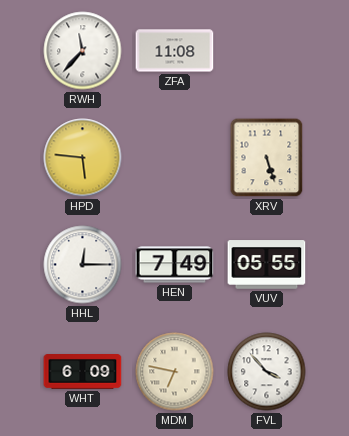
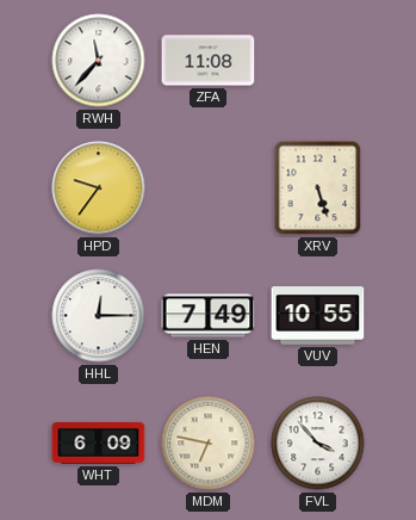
HPD: 5:46 -> 9:36
VUV: 05:55 -> 10:55
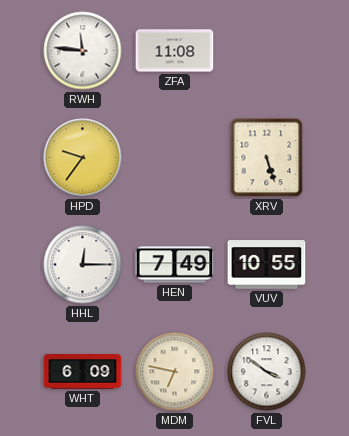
RWH: 11:37 -> 11:46
FVL: 3:53 -> 3:51
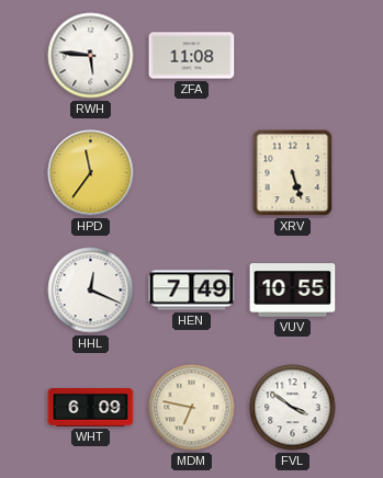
RWH: 11:46 -> 5:46
HPD: 9:36 -> 11:36
HHL: 12:15 -> 12:19
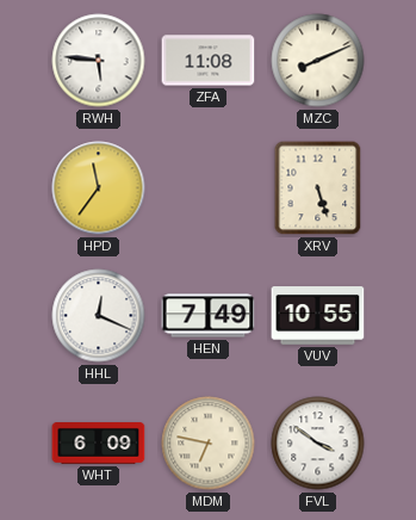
MZC: none -> 8:11
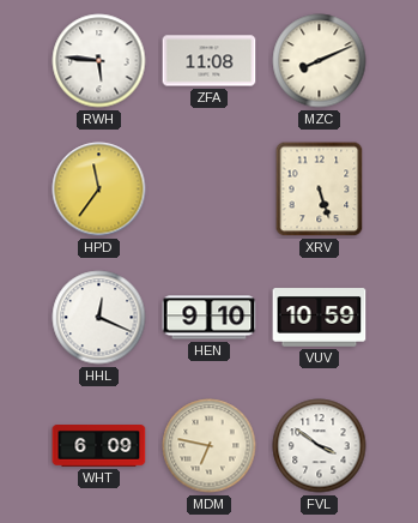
HEN: 7:49 -> 9:10
VUV: 10:55 -> 10:59
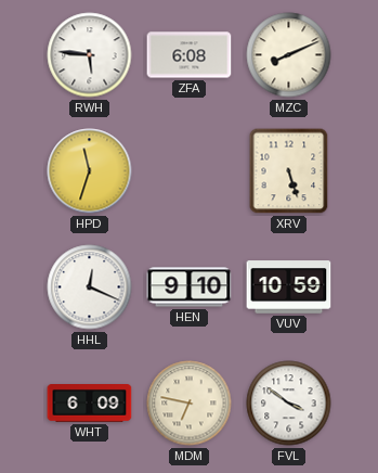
ZFA: 11:08 -> 6:08
HPD: 11:36 -> 11:33
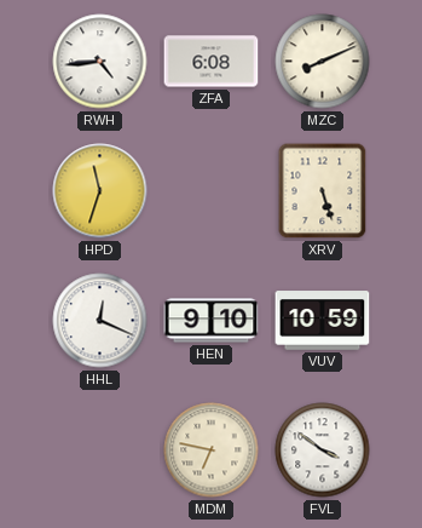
RWH: 5:46 -> 4:44
WHT: 6:09 -> none
